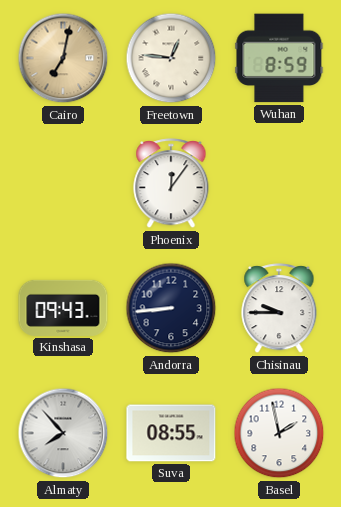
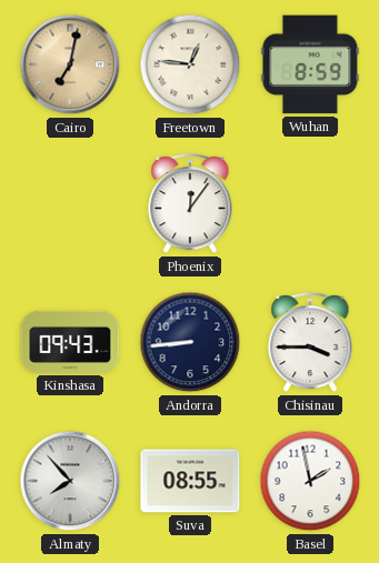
Chisinau: 9:45 -> 3:45
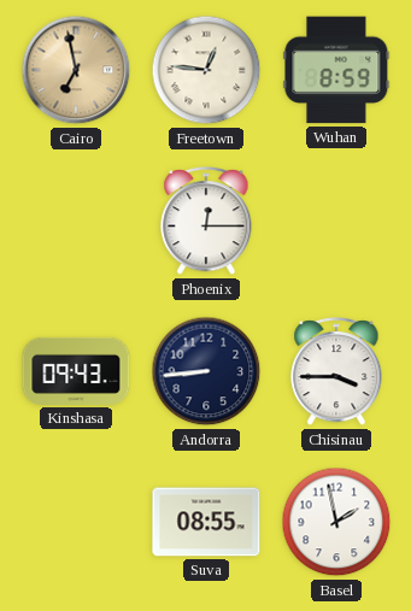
Cairo: 7:02 -> 6:58
Phoenix: 12:06 -> 12:15
Almaty: 7:53 -> none
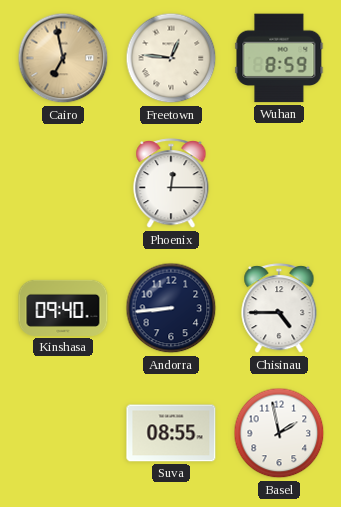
Kinshasa: 09:43 -> 09:40
Chisinau: 3:45 -> 4:45
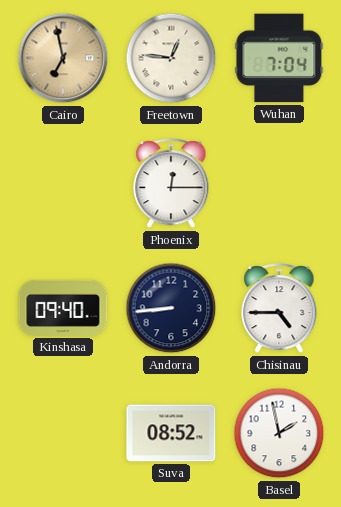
Wuhan: 8:59 -> 7:04
Suva: 08:55 -> 08:52
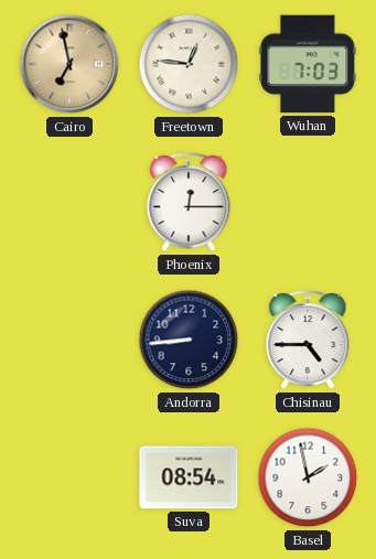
Wuhan: 7:04 -> 7:03
Kinshasa: 09:40 -> none
Suva: 08:52 -> 08:54
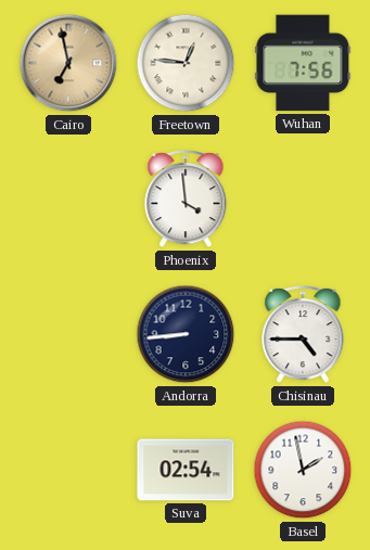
Wuhan: 7:03 -> 7:56
Phoenix: 12:15 -> 3:59
Suva: 08:54 -> 02:54
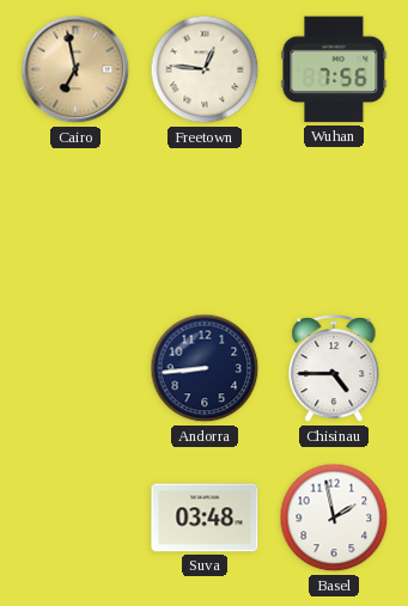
Phoenix: 3:59 -> none
Suva: 02:54 -> 03:48
